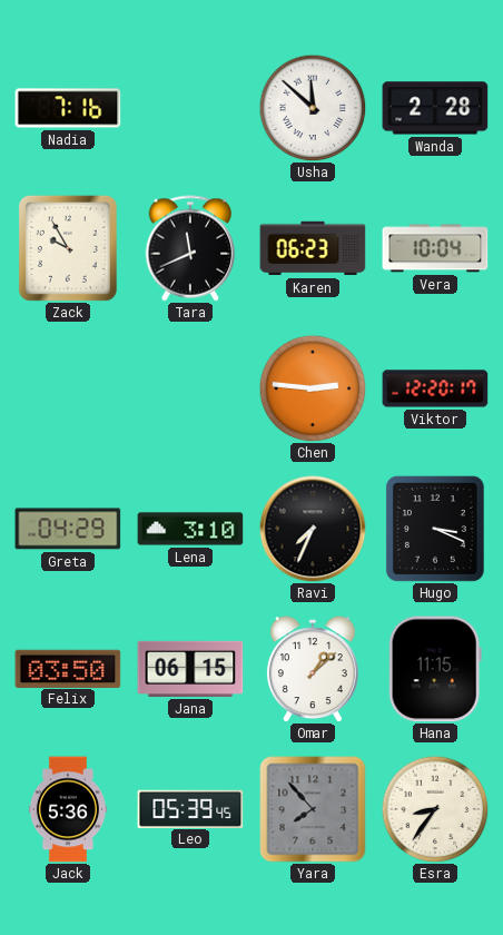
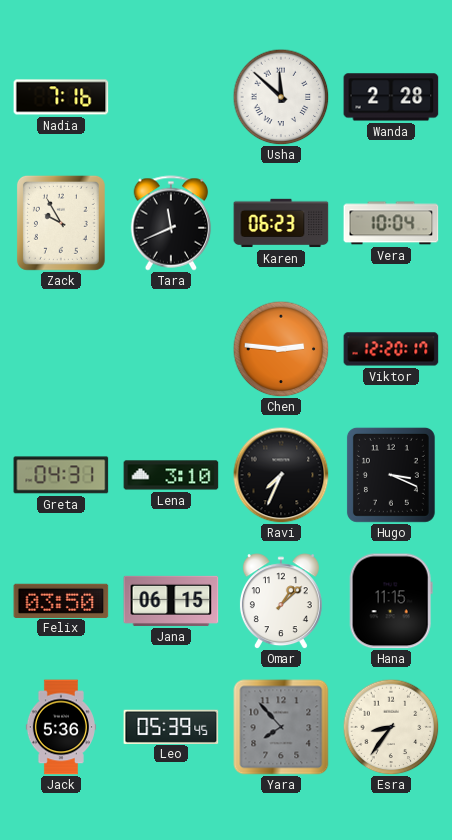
Greta: 04:29 -> 04:31
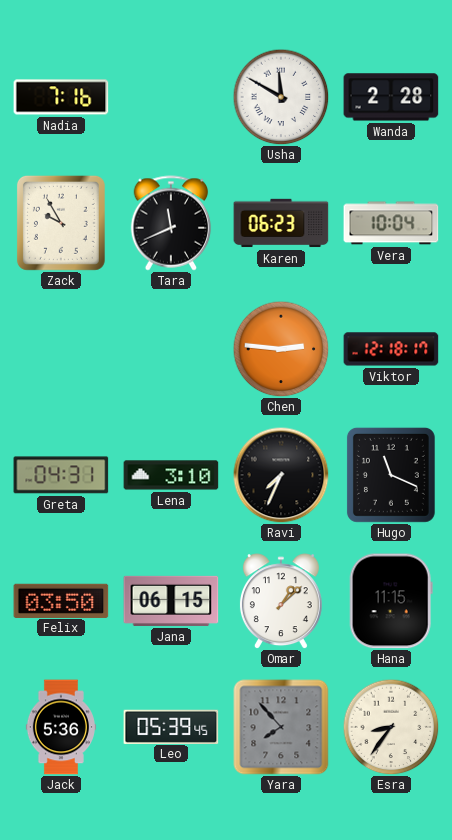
Usha: 11:52 -> 11:50
Viktor: 12:20 -> 12:18
Hugo: 3:19 -> 11:19
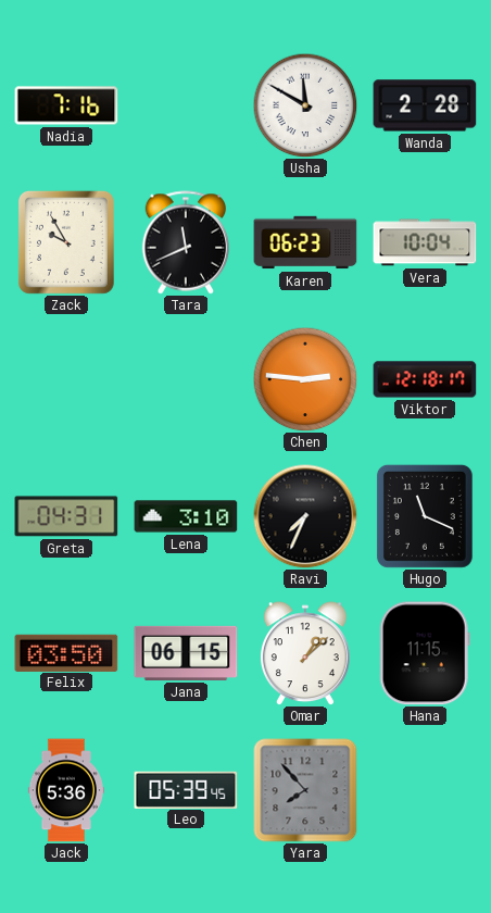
Esra: 8:36 -> none
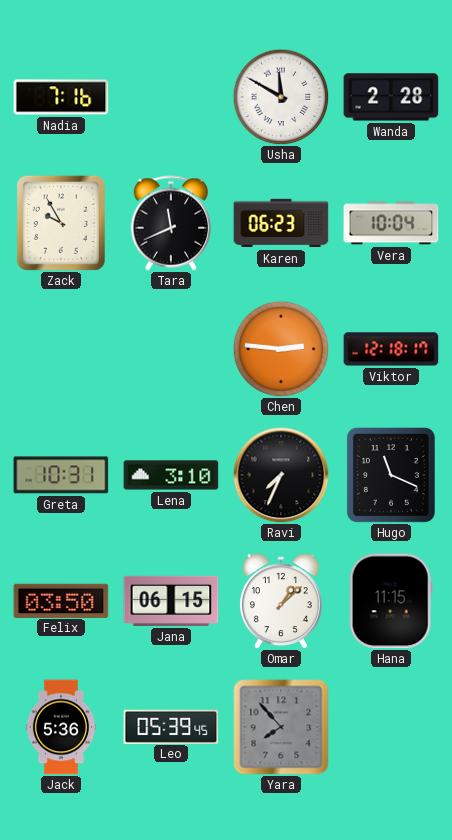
Greta: 04:31 -> 10:31
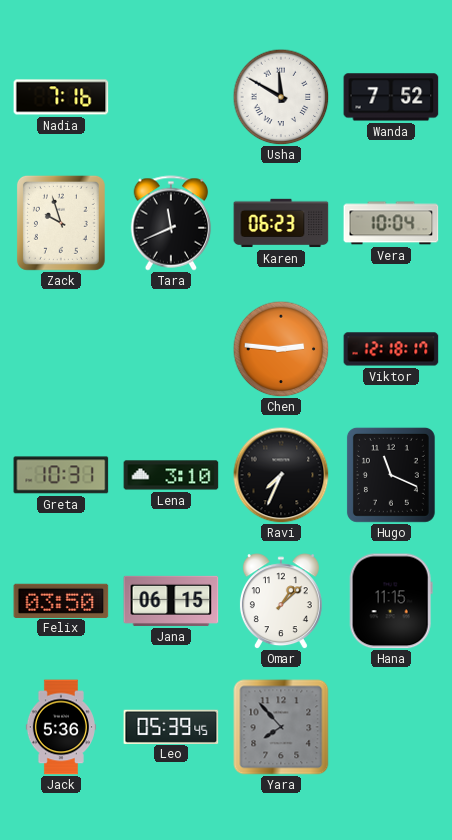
Wanda: 2:28 -> 7:52
Zack: 9:55 -> 9:57
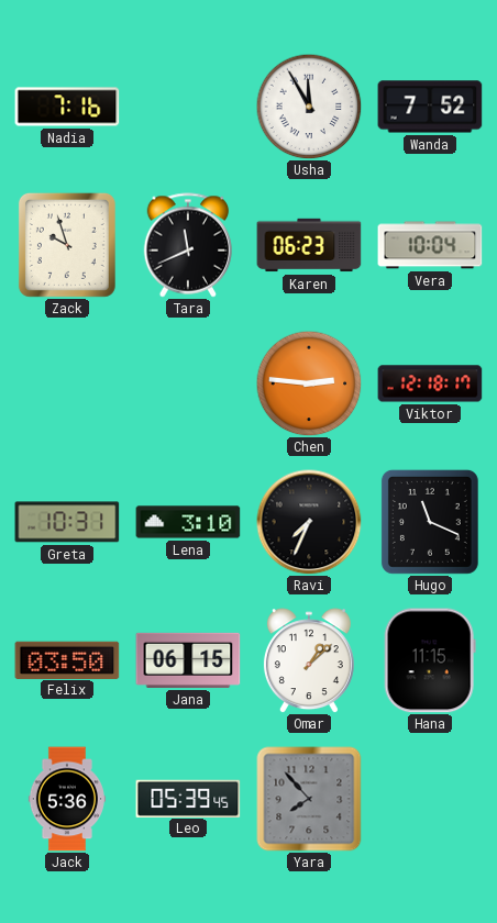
Usha: 11:50 -> 11:55
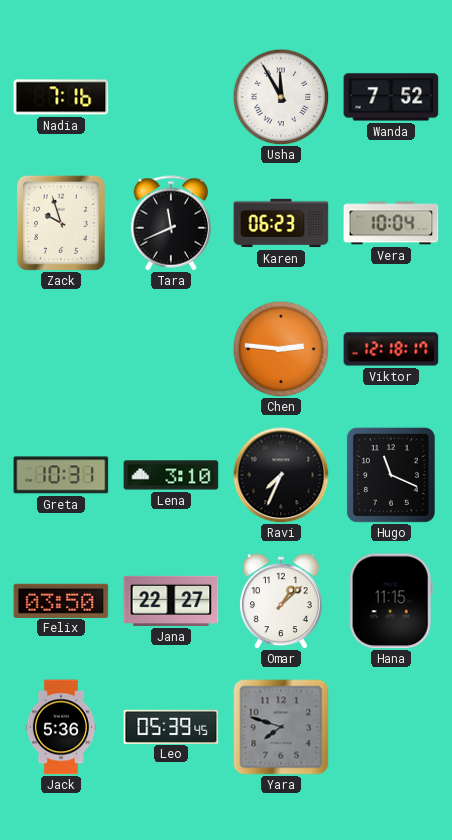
Jana: 06:15 -> 22:27
Yara: 7:53 -> 7:48
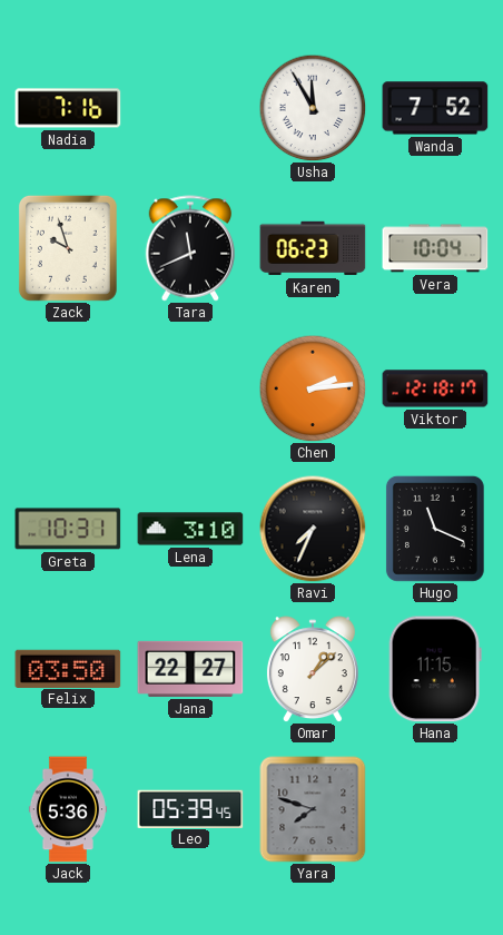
Chen: 2:46 -> 2:14
